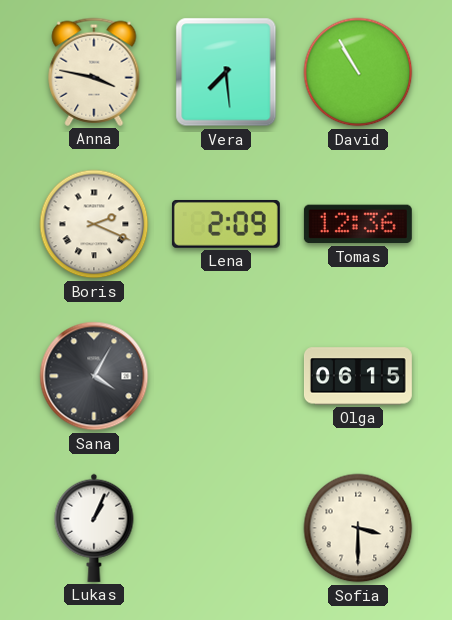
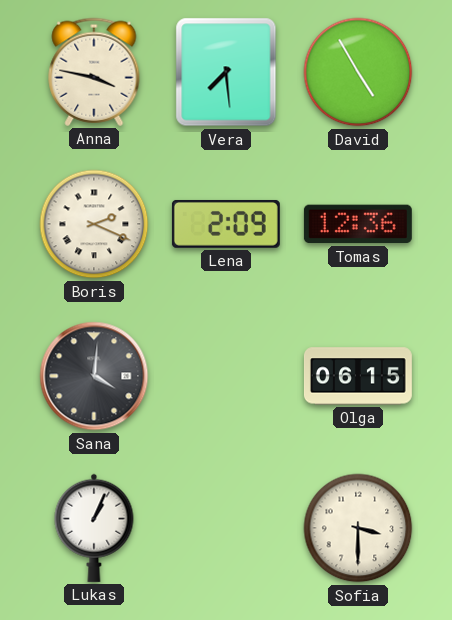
David: 10:55 -> 4:55
Sana: 4:05 -> 4:01
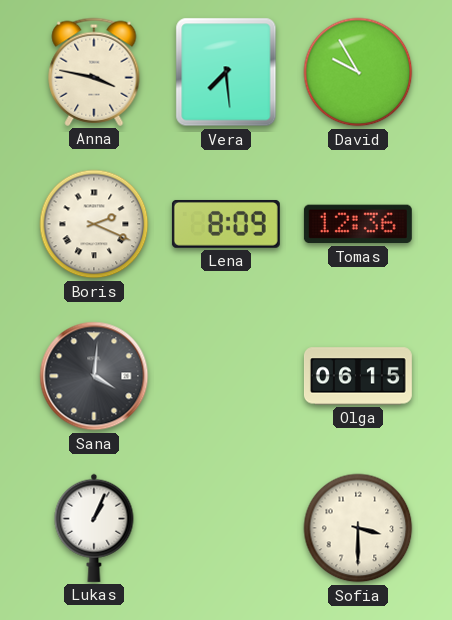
David: 4:55 -> 9:55
Lena: 2:09 -> 8:09
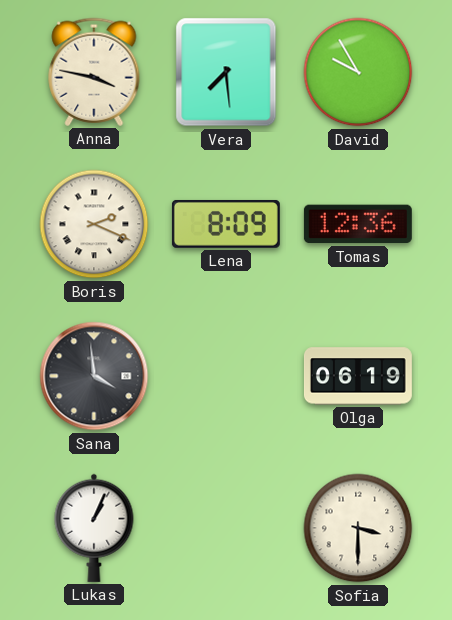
Sana: 4:01 -> 3:59
Olga: 06:15 -> 06:19
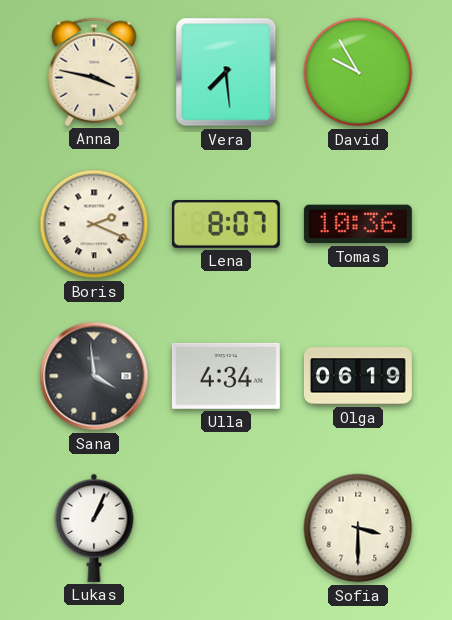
Lena: 8:09 -> 8:07
Tomas: 12:36 -> 10:36
Ulla: none -> 4:34
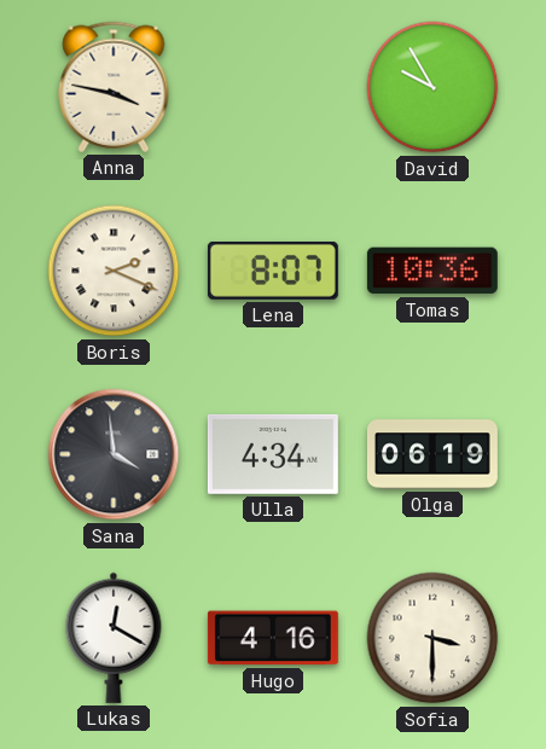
Vera: 7:29 -> none
Lukas: 1:04 -> 12:20
Hugo: none -> 4:16
